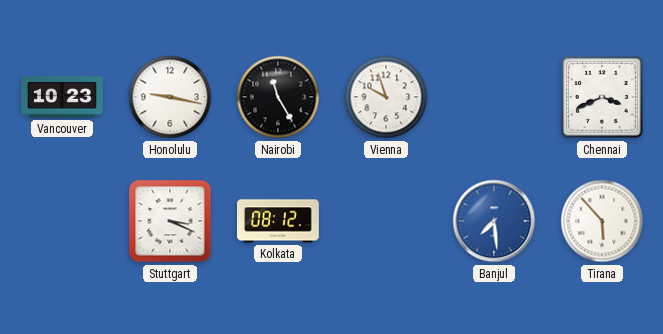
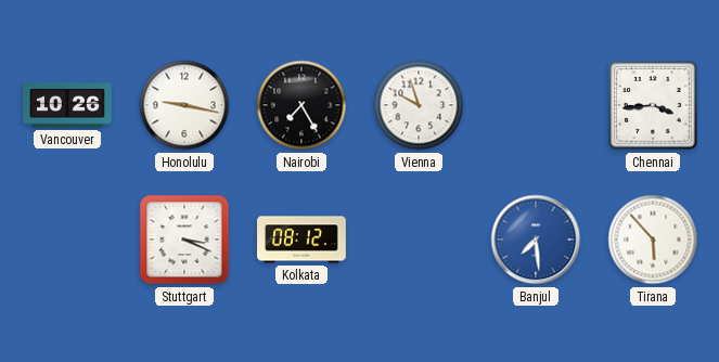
Vancouver: 10:23 -> 10:26
Nairobi: 11:25 -> 7:25
Chennai: 3:41 -> 3:44
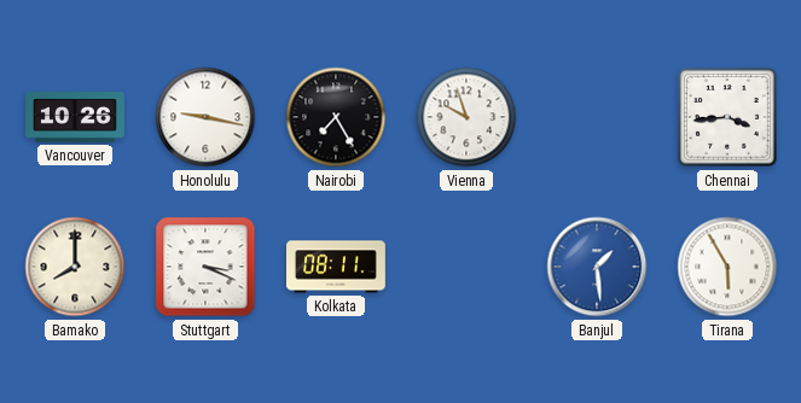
Bamako: none -> 8:00
Kolkata: 08:12 -> 08:11
Banjul: 7:29 -> 1:29
Tirana: 5:53 -> 5:55
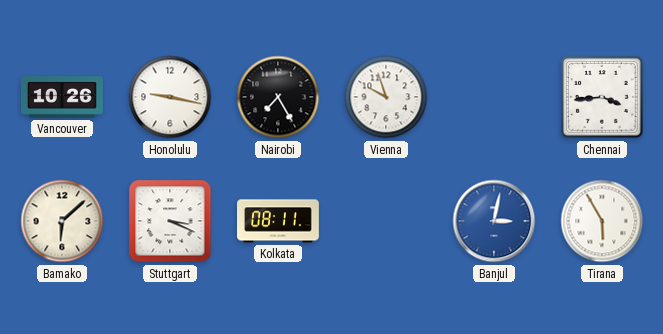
Bamako: 8:00 -> 6:08
Banjul: 1:29 -> 3:02
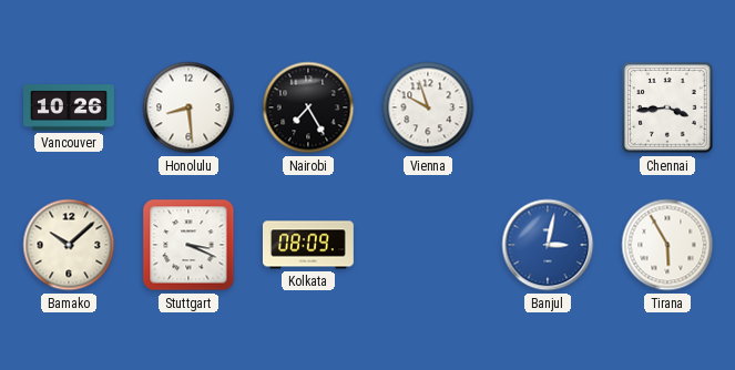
Honolulu: 9:17 -> 8:29
Bamako: 6:08 -> 10:08
Kolkata: 08:11 -> 08:09
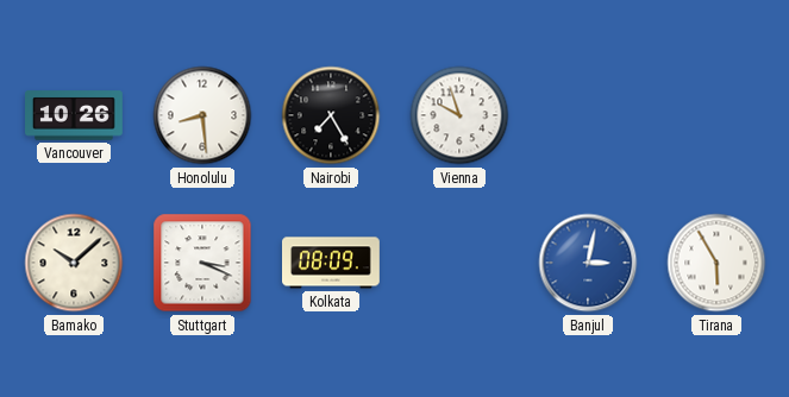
Chennai: 3:44 -> none
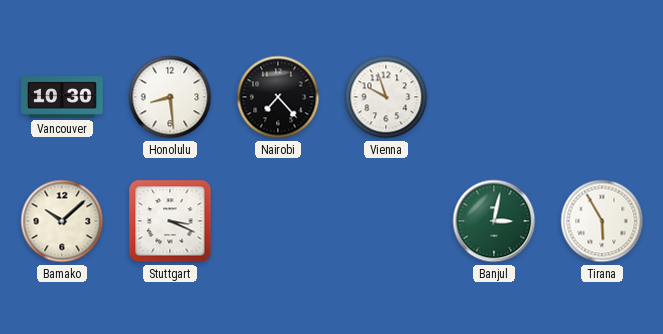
Vancouver: 10:26 -> 10:30
Nairobi: 7:25 -> 7:23
Kolkata: 08:09 -> none
Banjul dial: blue -> green
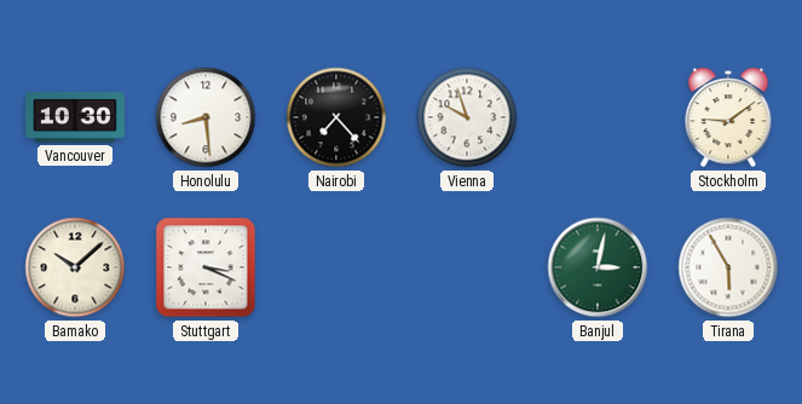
Stockholm: none -> 9:09
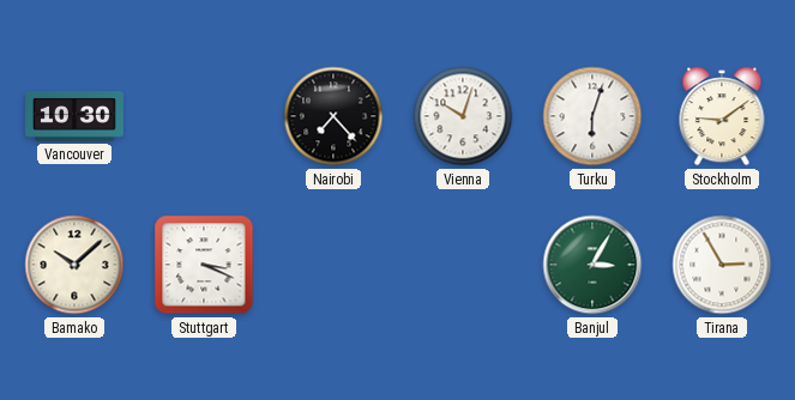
Honolulu: 8:29 -> none
Vienna: 9:57 -> 10:03
Turku: none -> 6:03
Banjul: 3:02 -> 3:05
Tirana: 5:55 -> 2:55
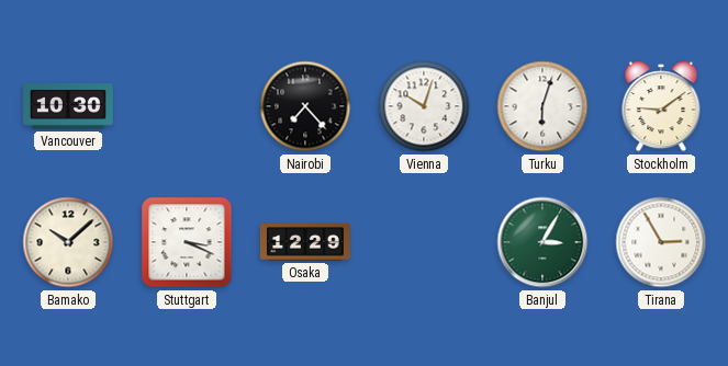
Osaka: none -> 12:29
